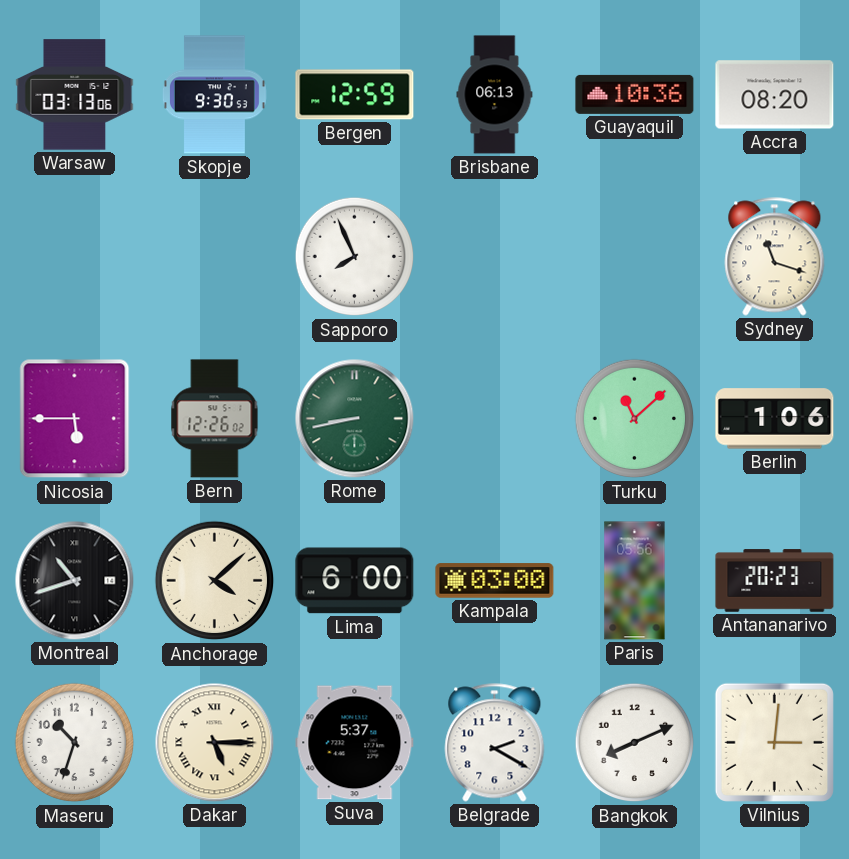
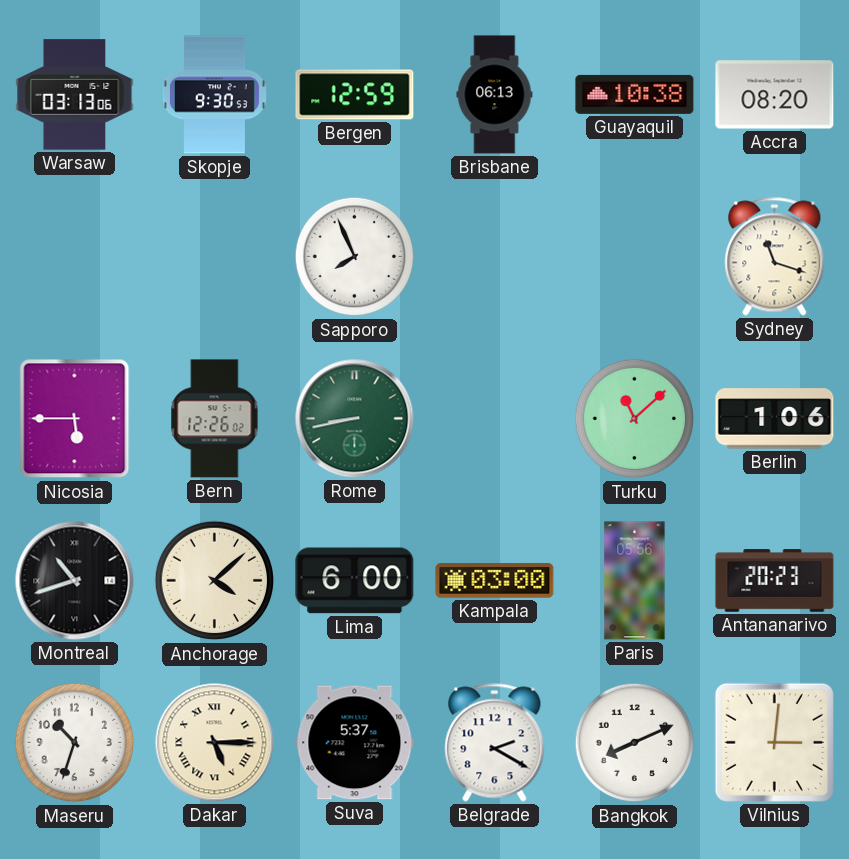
Guayaquil: 10:36 -> 10:38
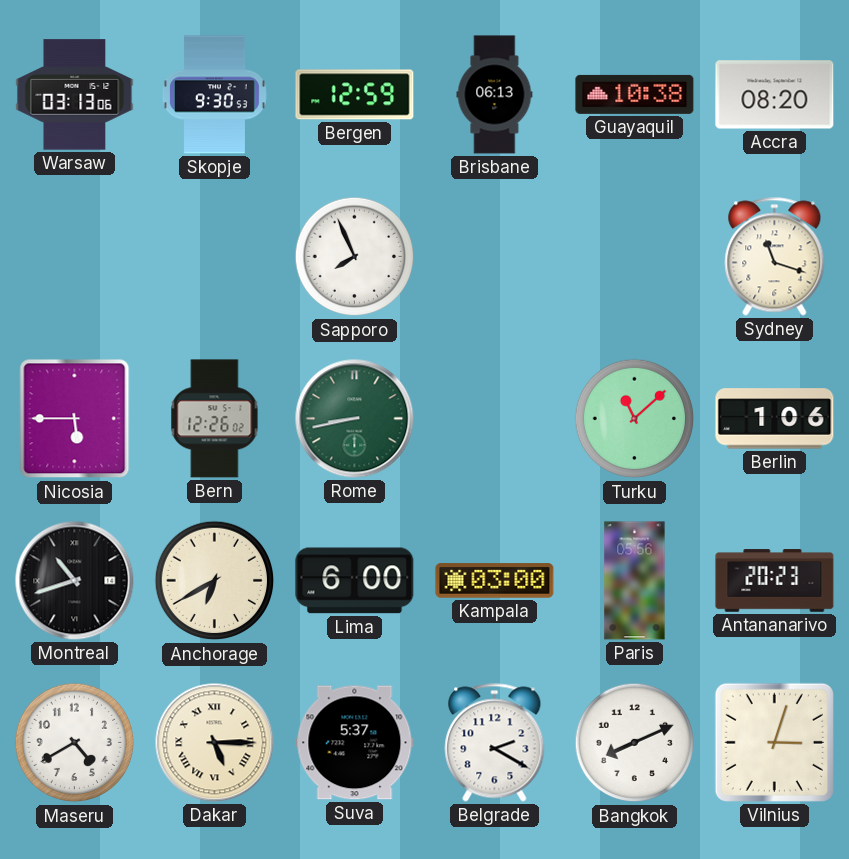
Anchorage: 4:08 -> 6:40
Maseru: 10:33 -> 4:40
Vilnius: 3:01 -> 3:03
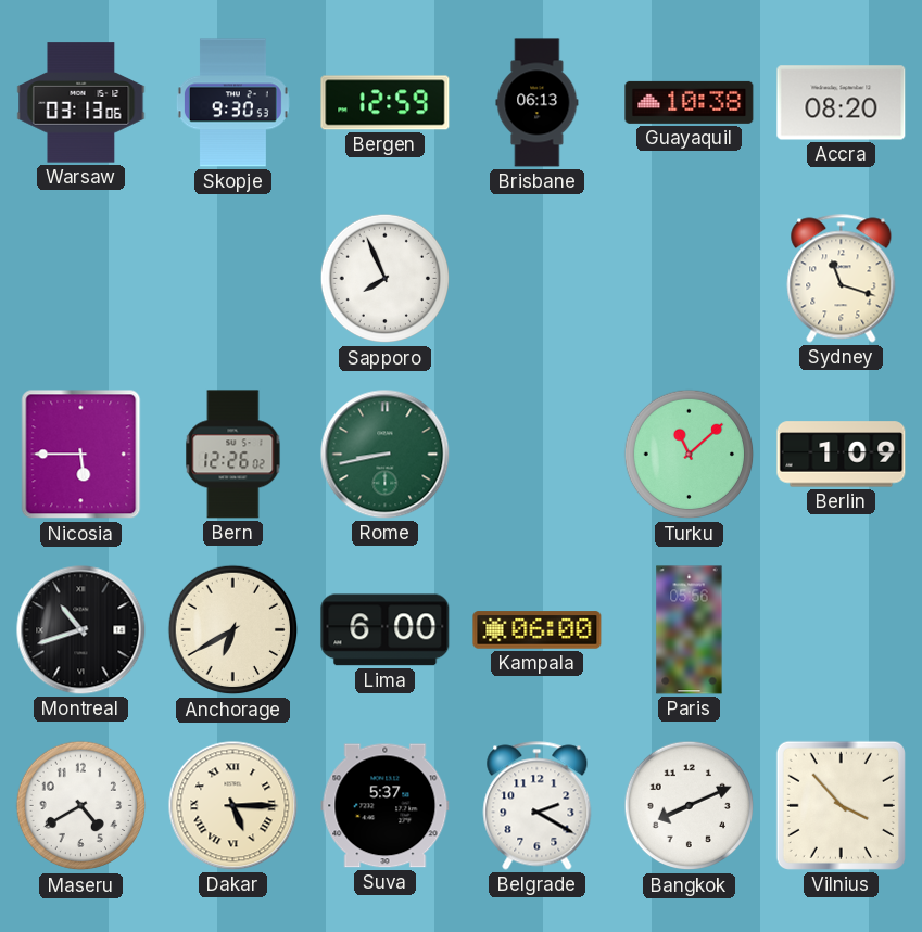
Berlin: 1:06 -> 1:09
Kampala: 03:00 -> 06:00
Antananarivo: 20:23 -> none
Vilnius: 3:03 -> 3:53
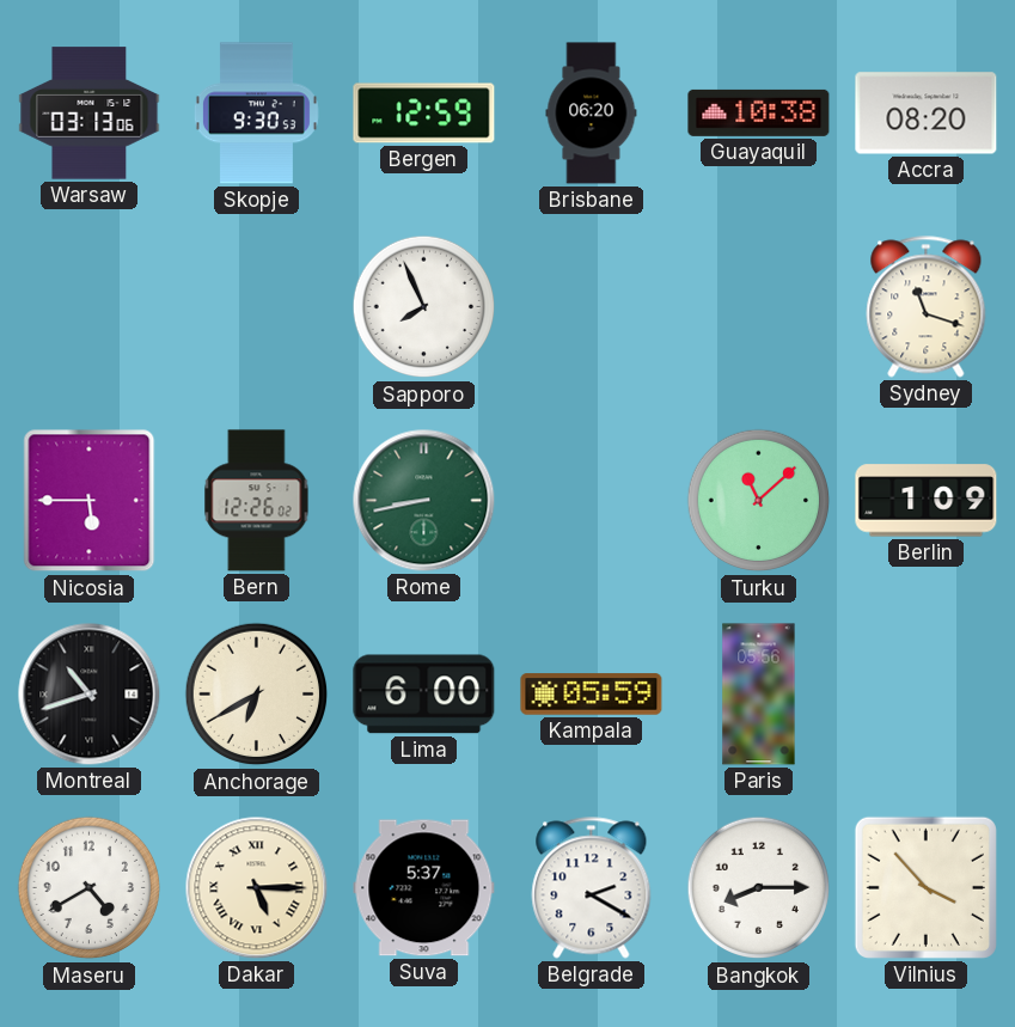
Brisbane: 06:13 -> 06:20
Kampala: 06:00 -> 05:59
Bangkok: 8:11 -> 8:15
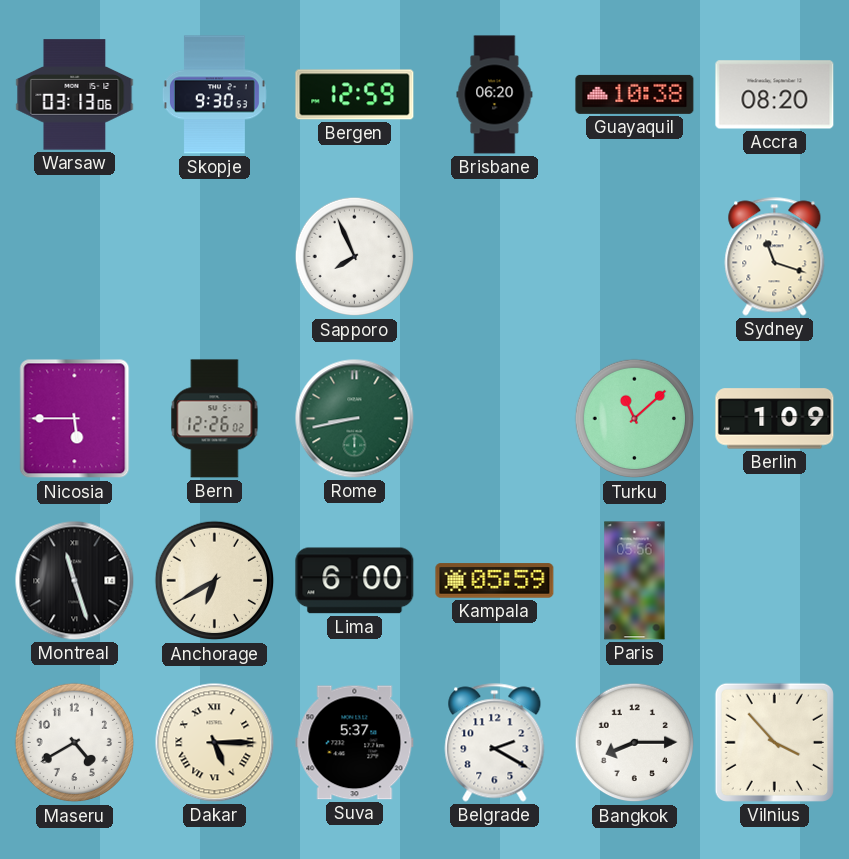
Montreal: 10:42 -> 11:27
